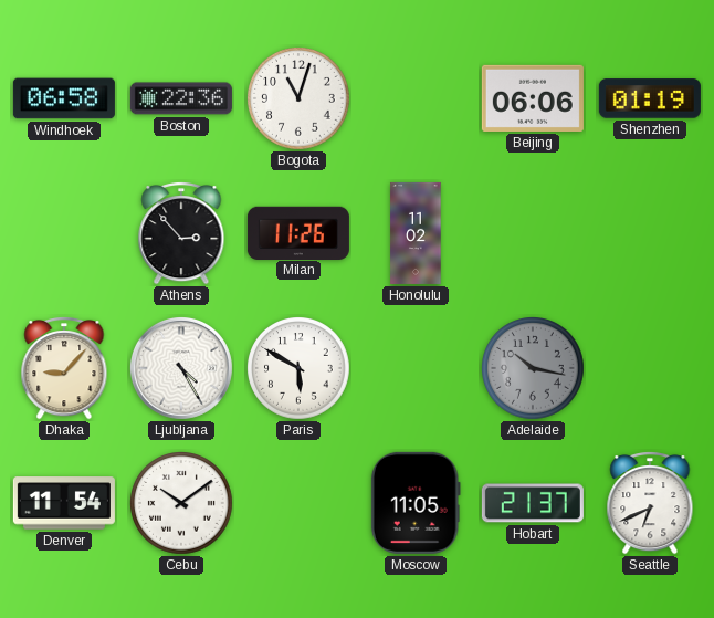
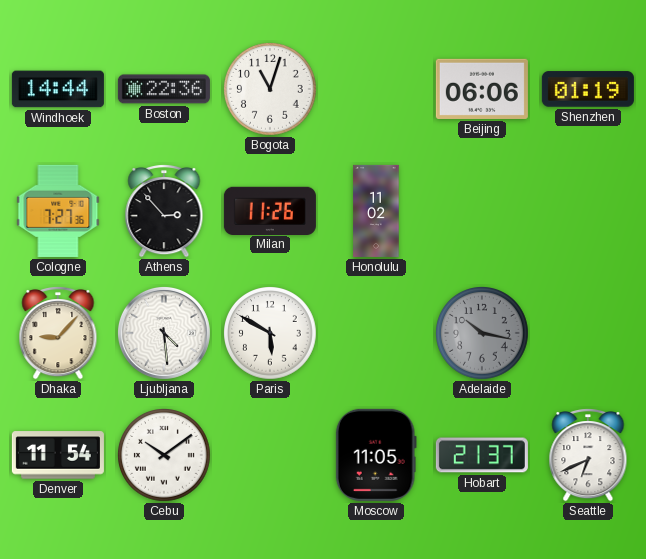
Windhoek: 06:58 -> 14:44
Cologne: none -> 7:27
Ljubljana: 4:25 -> 4:29
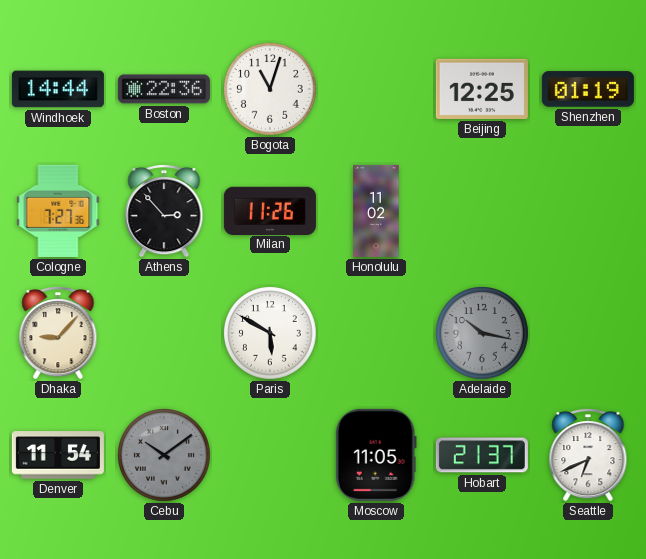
Beijing: 06:06 -> 12:25
Ljubljana: 4:29 -> none
Cebu dial: white -> grey
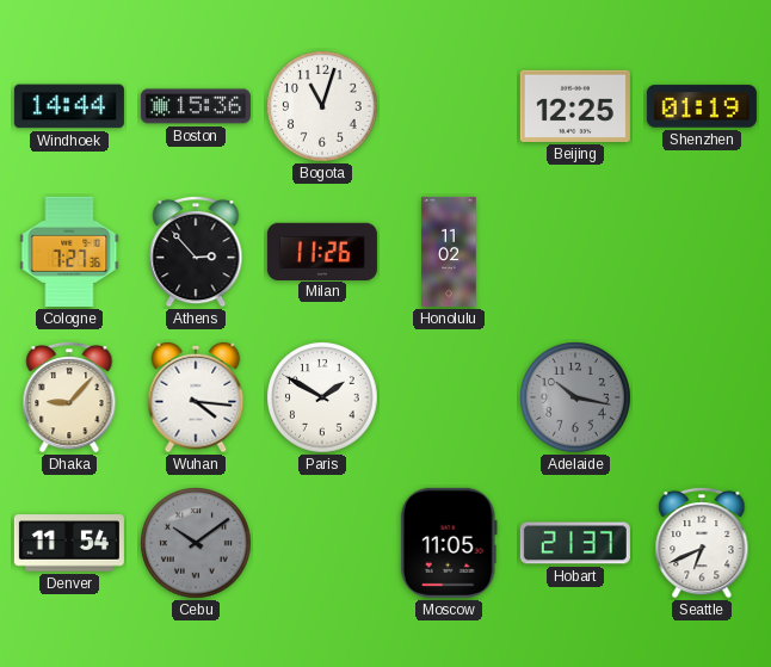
Boston: 22:36 -> 15:36
Wuhan: none -> 4:16
Paris: 5:50 -> 1:50
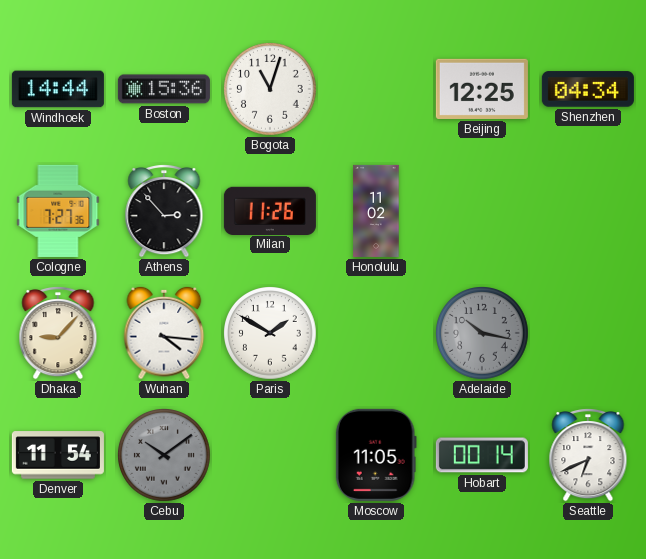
Shenzhen: 01:19 -> 04:34
Hobart: 21:37 -> 00:14
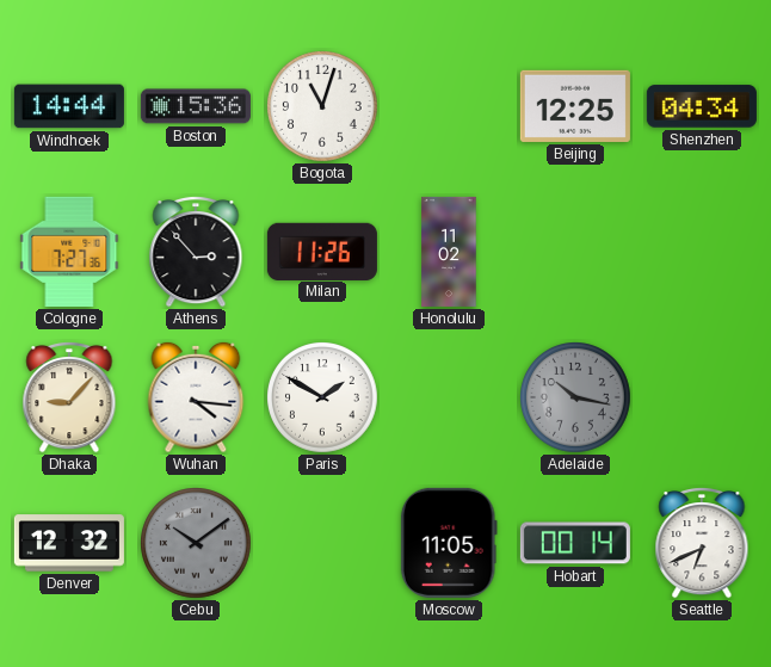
Denver: 11:54 -> 12:32
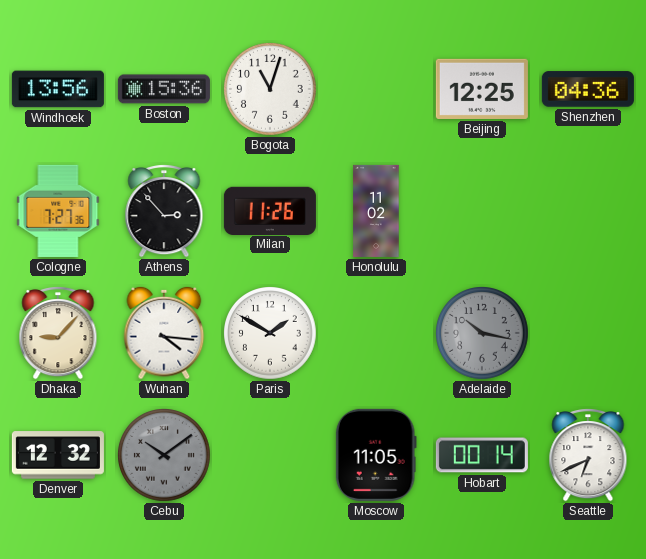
Windhoek: 14:44 -> 13:56
Shenzhen: 04:34 -> 04:36
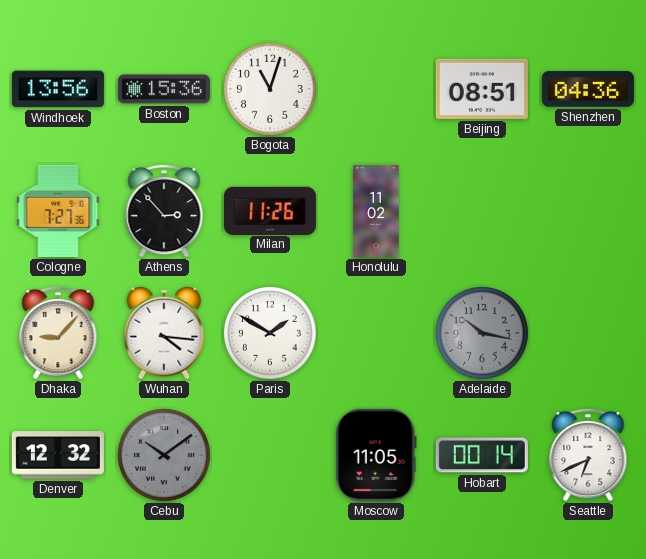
Beijing: 12:25 -> 08:51
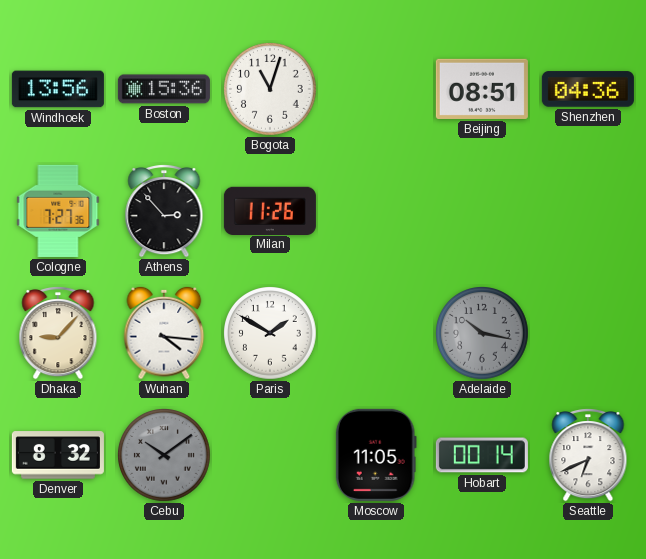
Honolulu: 11:02 -> none
Denver: 12:32 -> 8:32
